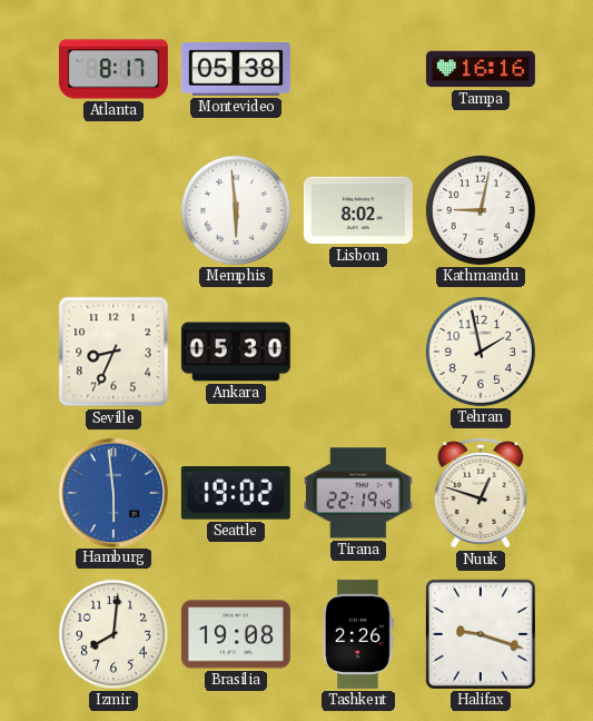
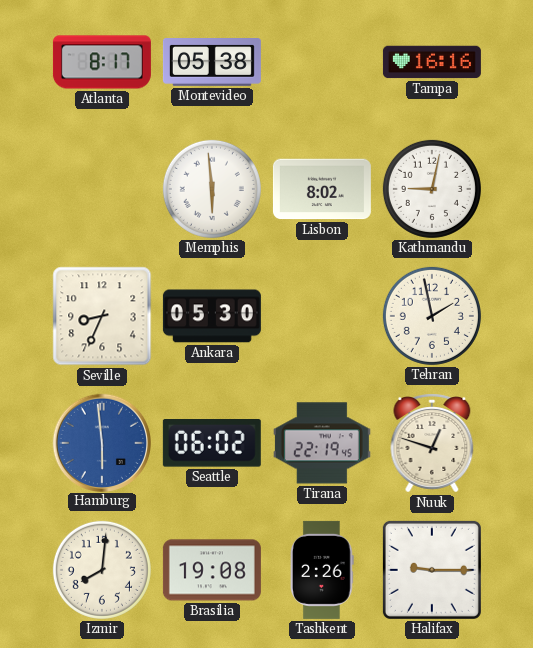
Seattle: 19:02 -> 06:02
Halifax: 9:18 -> 9:15
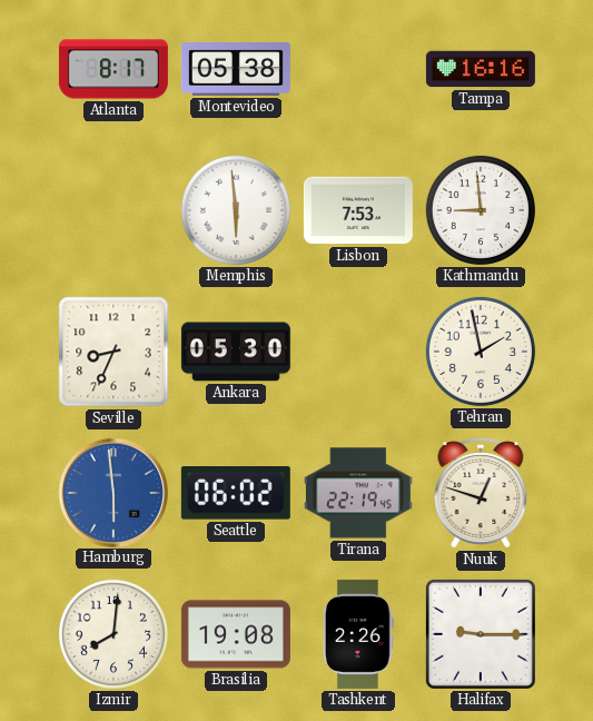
Lisbon: 8:02 -> 7:53
Kathmandu: 9:02 -> 8:59
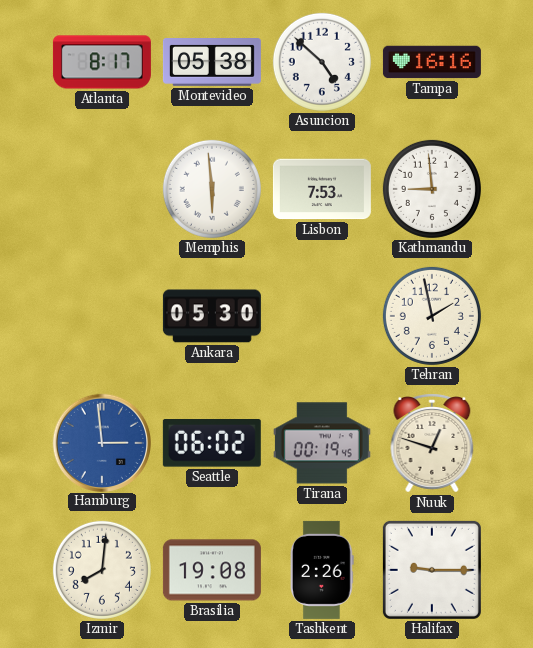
Asuncion: none -> 4:52
Seville: 8:34 -> none
Hamburg: 5:59 -> 2:59
Tirana: 22:19 -> 00:19
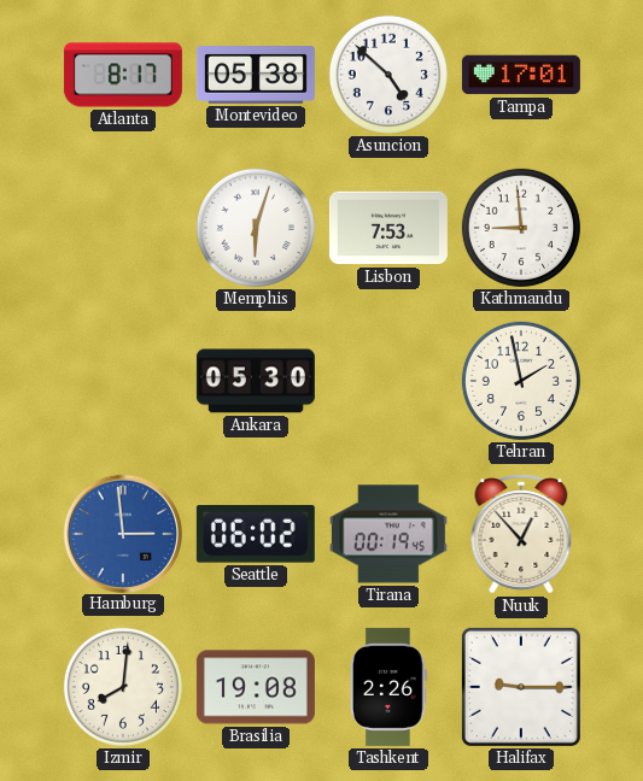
Tampa: 16:16 -> 17:01
Memphis: 5:59 -> 6:03
Nuuk: 12:48 -> 12:53
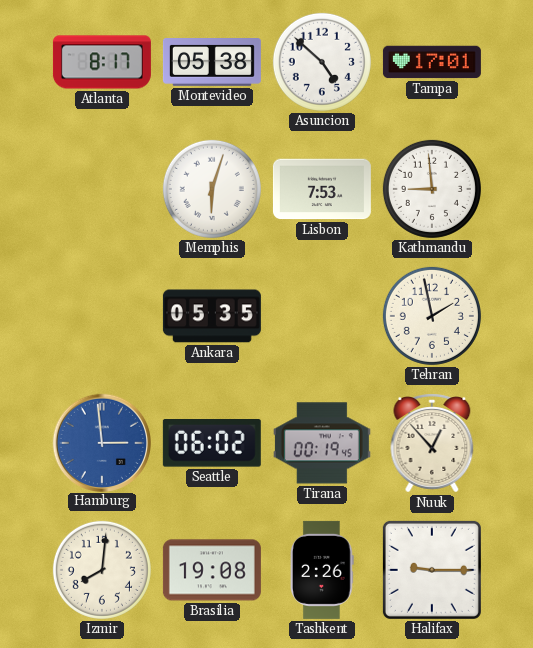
Ankara: 05:30 -> 05:35
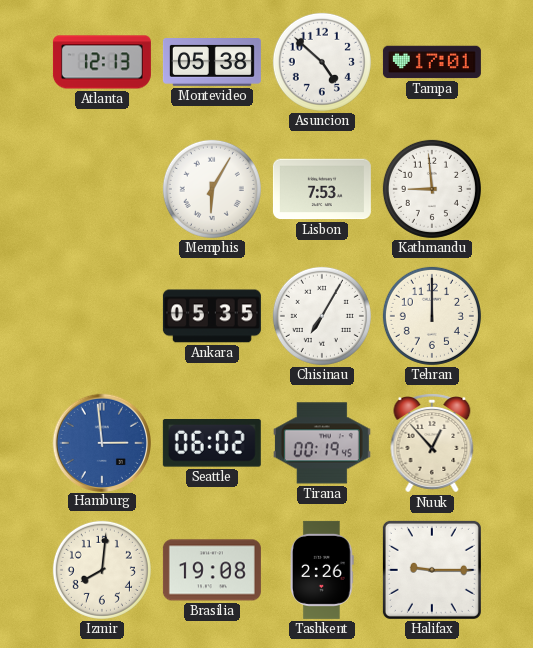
Atlanta: 8:17 -> 12:13
Memphis: 6:03 -> 6:05
Chisinau: none -> 7:05
Tehran: 1:58 -> 12:00
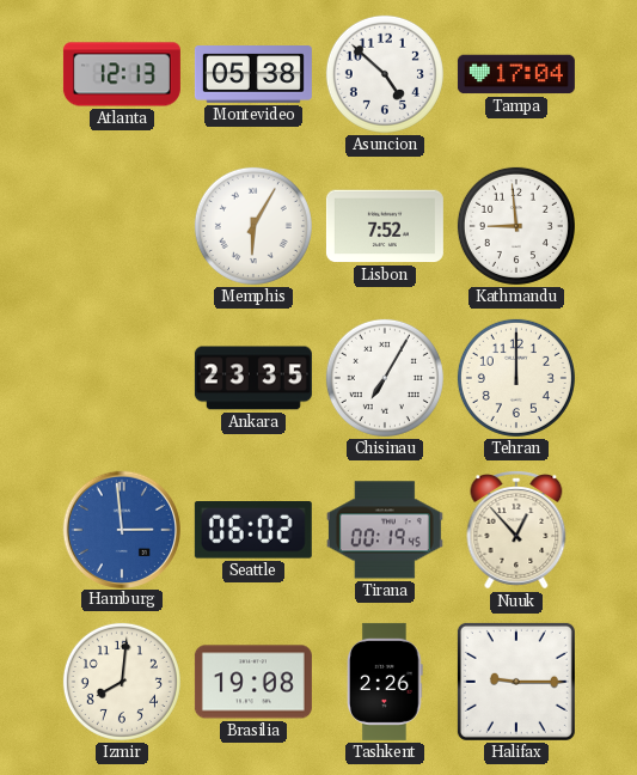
Tampa: 17:01 -> 17:04
Lisbon: 7:53 -> 7:52
Ankara: 05:35 -> 23:35
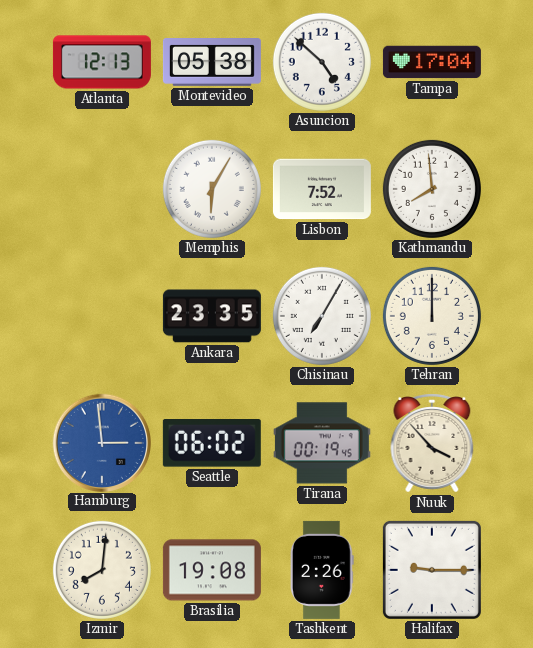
Kathmandu: 8:59 -> 7:59
Nuuk: 12:53 -> 3:53
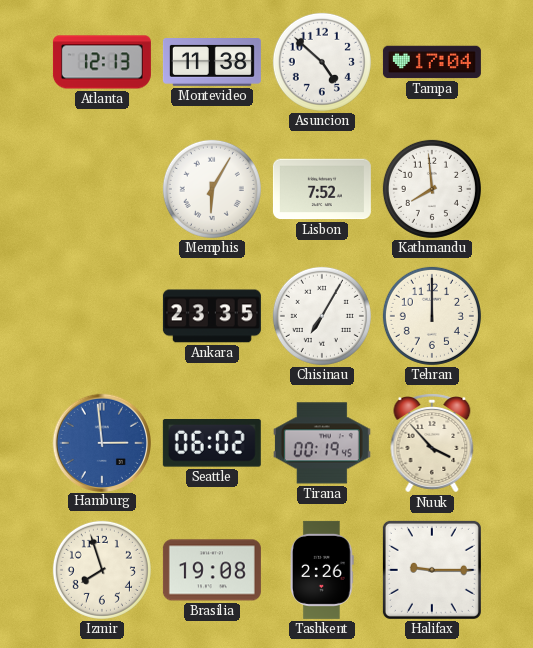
Montevideo: 05:38 -> 11:38
Izmir: 8:01 -> 7:57
